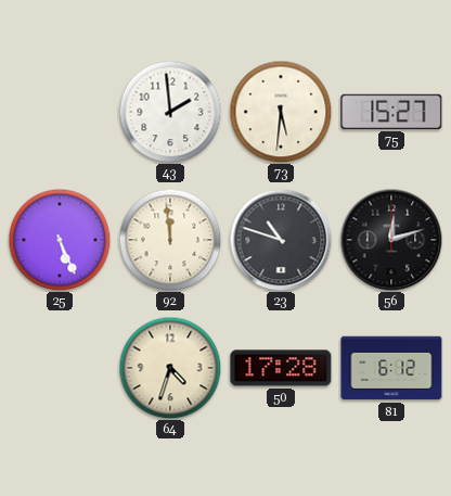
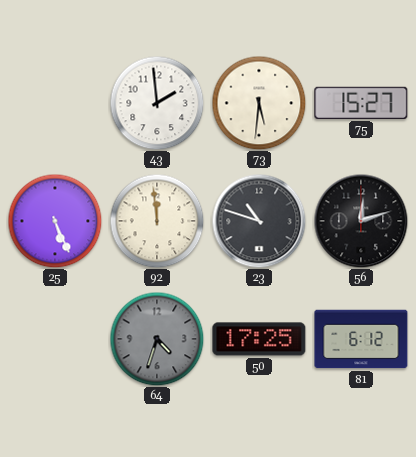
64 dial: cream -> grey
50: 17:28 -> 17:25
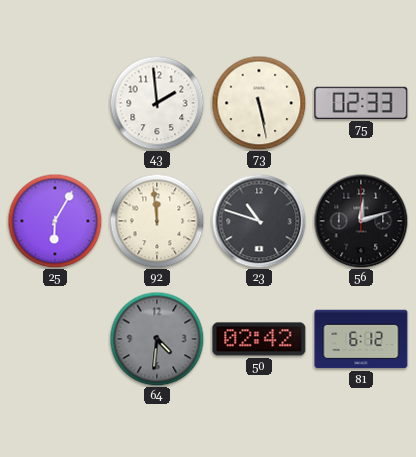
73: 5:31 -> 5:28
75: 15:27 -> 02:33
25: 5:26 -> 6:05
64: 4:33 -> 4:31
50: 17:25 -> 02:42
